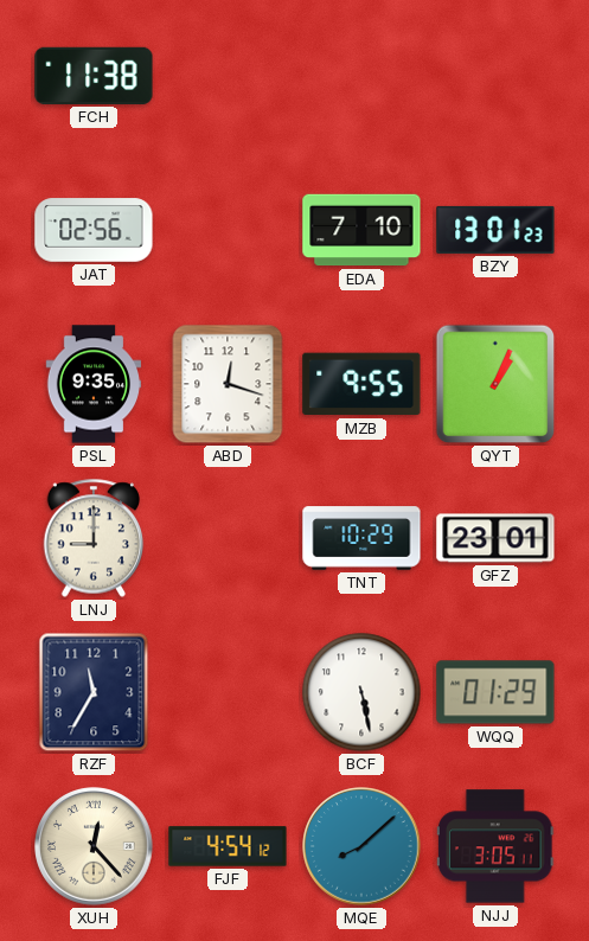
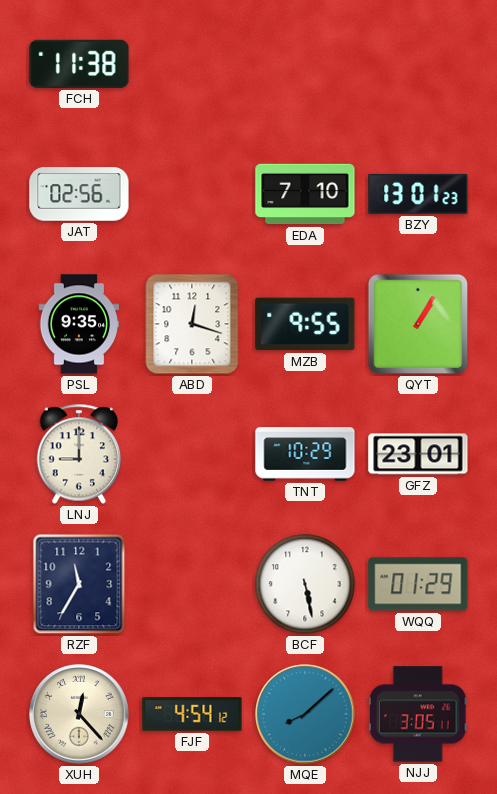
QYT: 1:04 -> 1:05
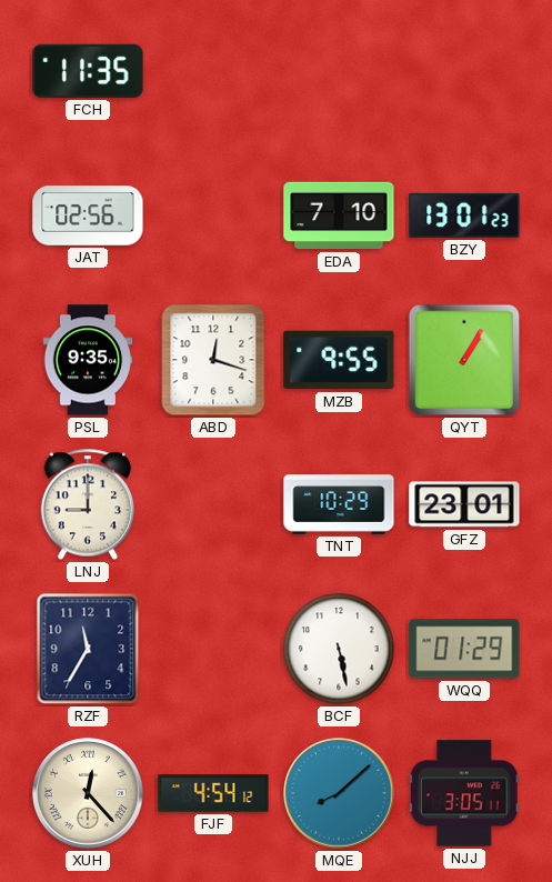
FCH: 11:38 -> 11:35
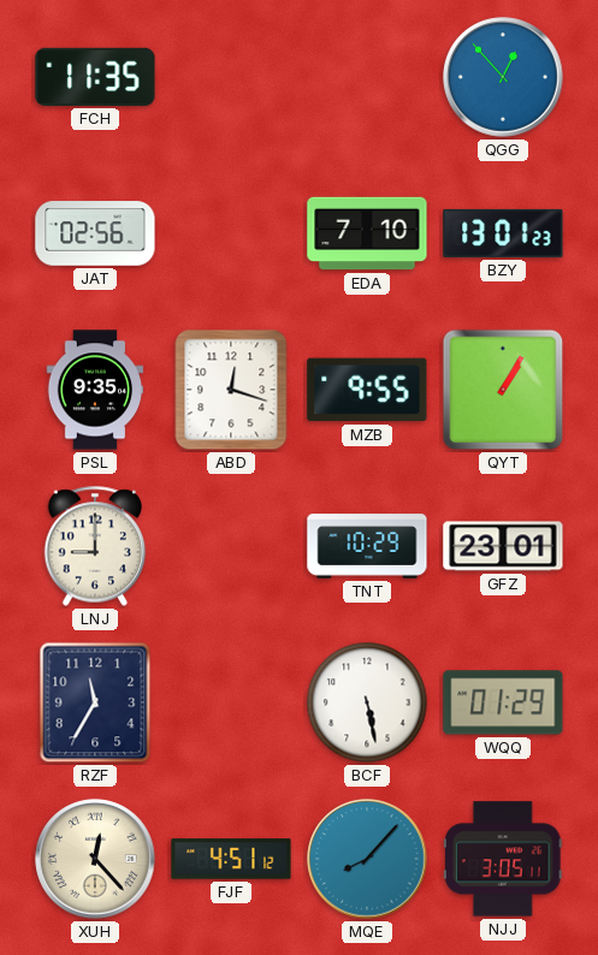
QGG: none -> 12:53
FJF: 4:54 -> 4:51
MQE: 8:08 -> 8:07
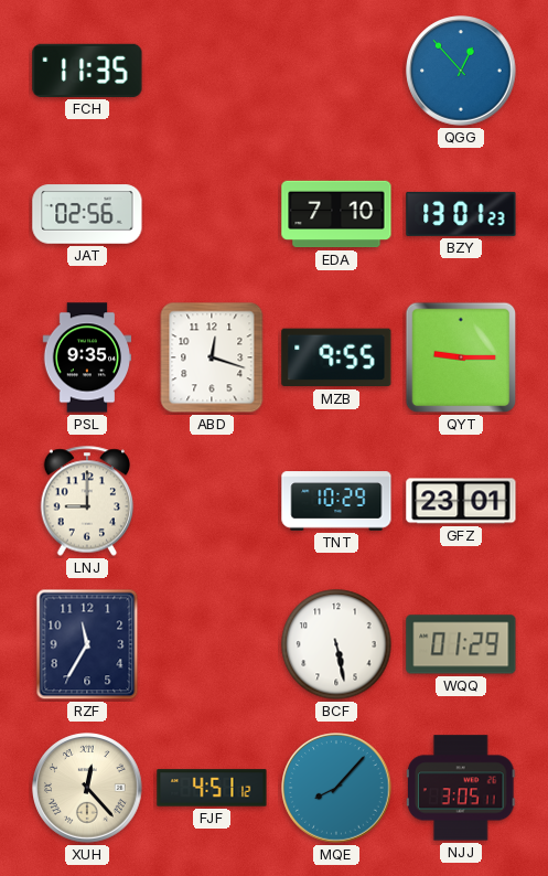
QYT: 1:05 -> 9:15
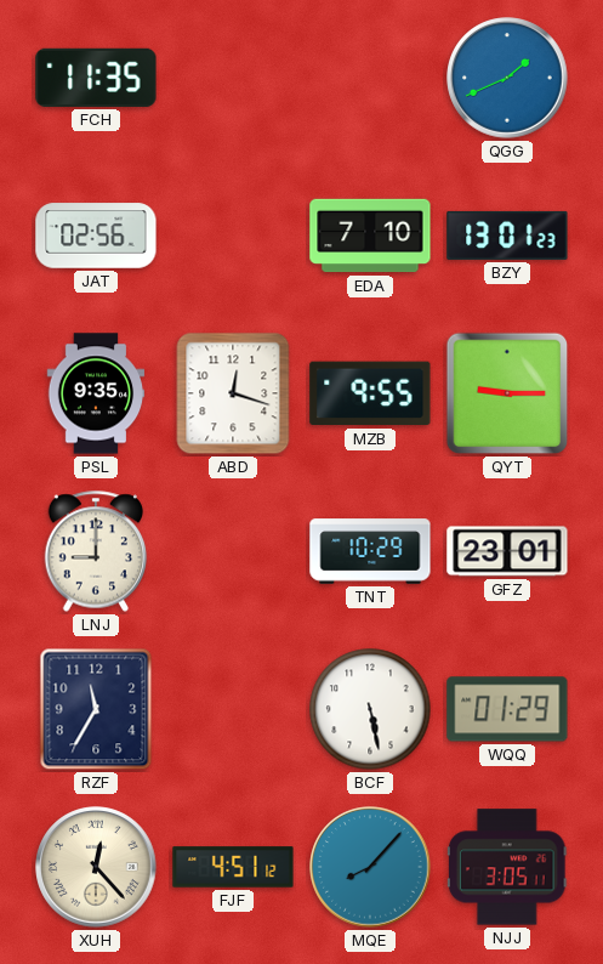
QGG: 12:53 -> 1:41
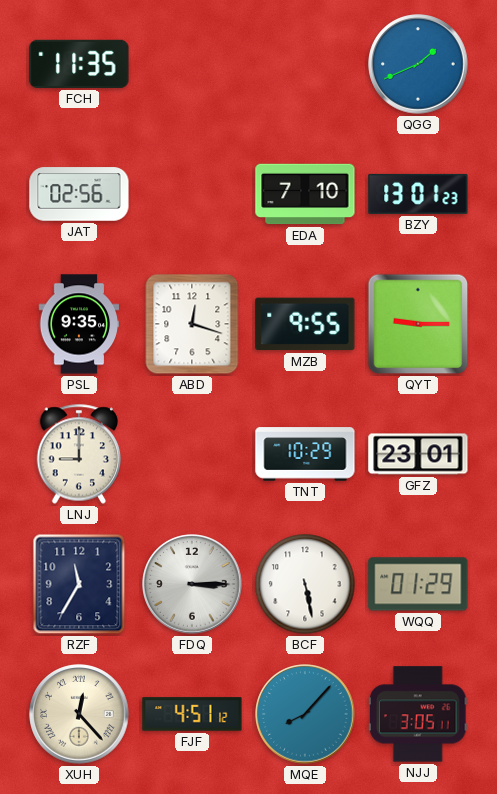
FDQ: none -> 3:15
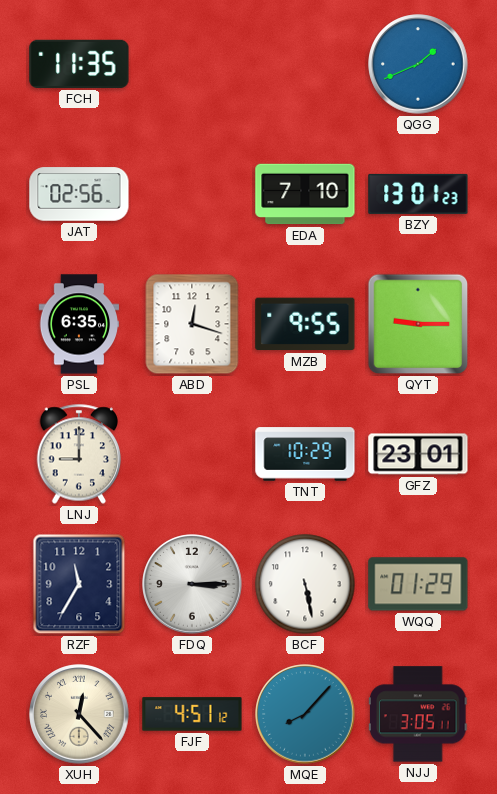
PSL: 9:35 -> 6:35
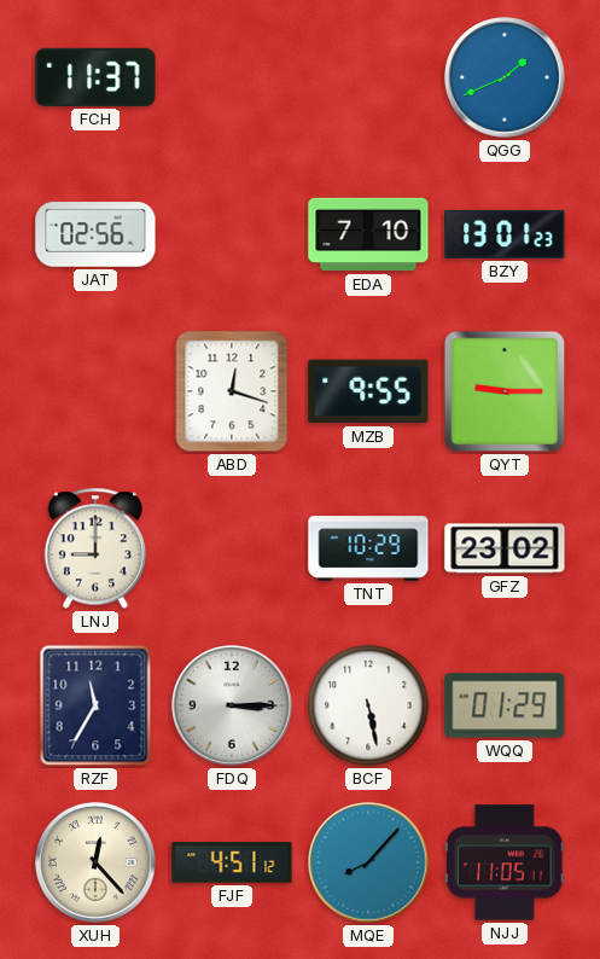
FCH: 11:35 -> 11:37
PSL: 6:35 -> none
GFZ: 23:01 -> 23:02
NJJ: 3:05 -> 11:05
